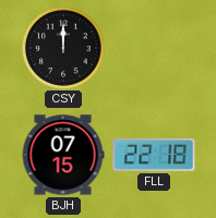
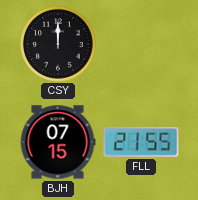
FLL: 22:18 -> 21:55
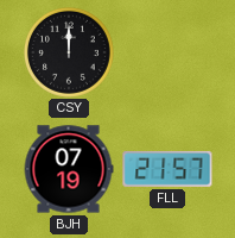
BJH: 07:15 -> 07:19
FLL: 21:55 -> 21:57
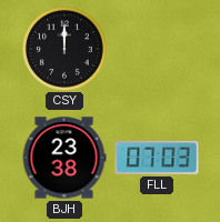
BJH: 07:19 -> 23:38
FLL: 21:57 -> 07:03
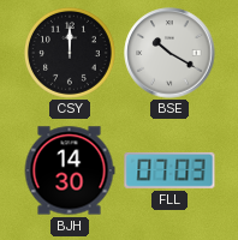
BSE: none -> 10:20
BJH: 23:38 -> 14:30
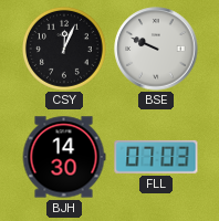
CSY: 12:00 -> 12:04
BSE: 10:20 -> 9:49
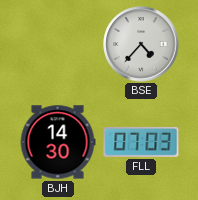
CSY: 12:04 -> none
BSE: 9:49 -> 4:37
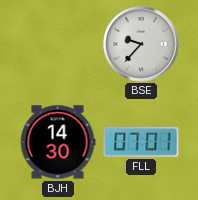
BSE: 4:37 -> 9:37
FLL: 07:03 -> 07:01
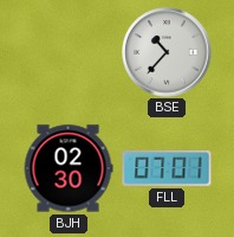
BSE: 9:37 -> 10:37
BJH: 14:30 -> 02:30
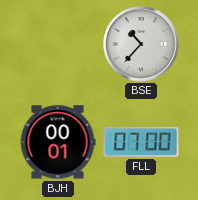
BJH: 02:30 -> 00:01
FLL: 07:01 -> 07:00
